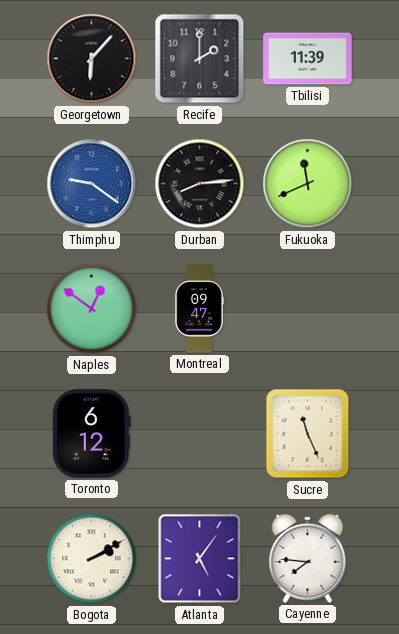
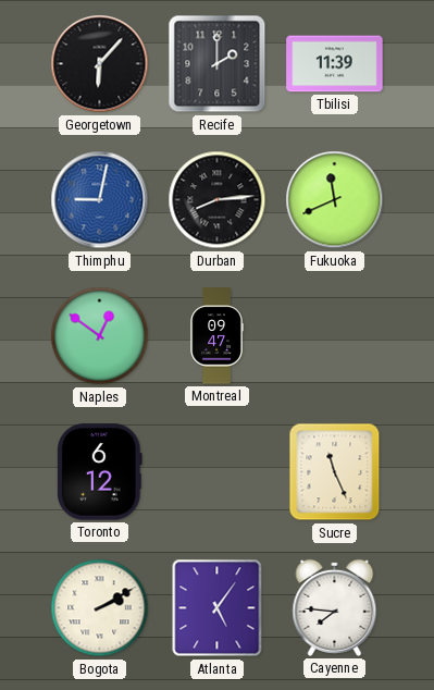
Thimphu: 9:21 -> 9:02
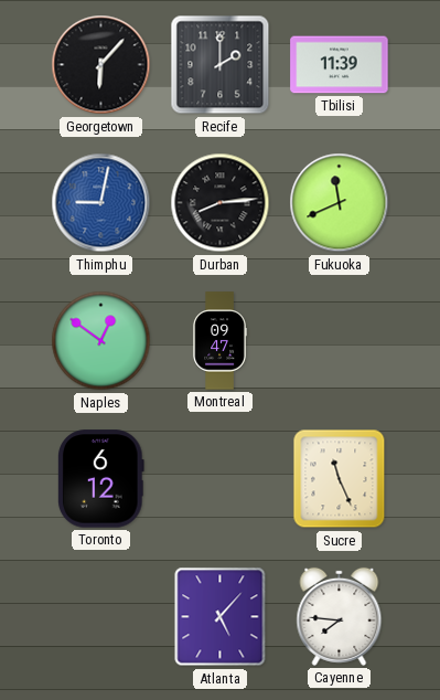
Bogota: 2:10 -> none
Atlanta: 5:06 -> 5:07
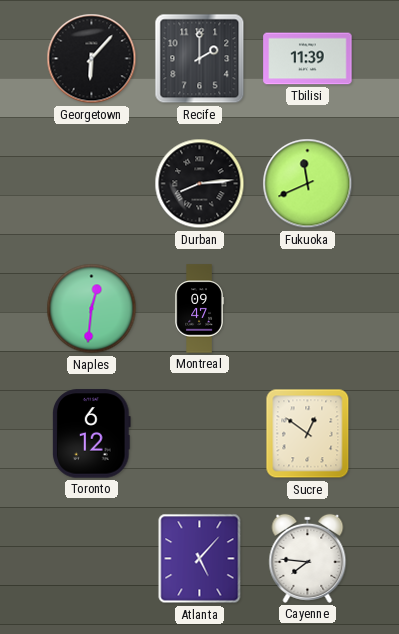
Thimphu: 9:02 -> none
Naples: 12:51 -> 12:31
Sucre: 11:26 -> 12:51
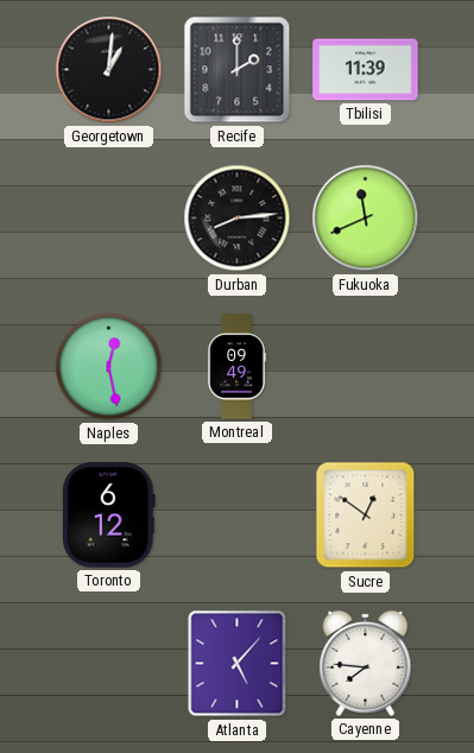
Georgetown: 6:07 -> 1:01
Naples: 12:31 -> 12:28
Montreal: 09:47 -> 09:49
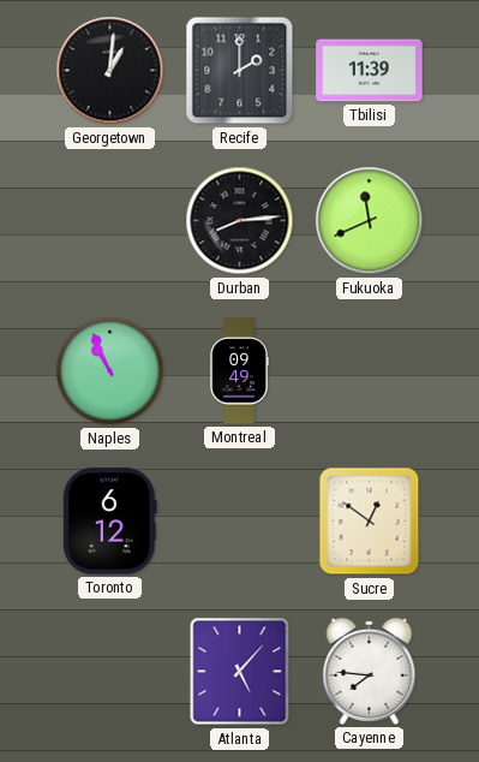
Naples: 12:28 -> 10:56
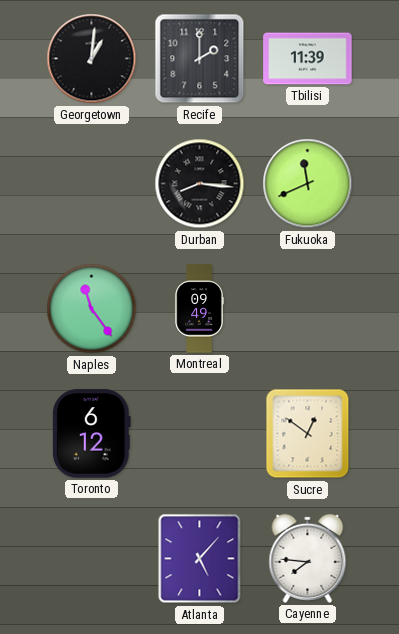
Durban: 8:14 -> 8:16
Naples: 10:56 -> 11:24
